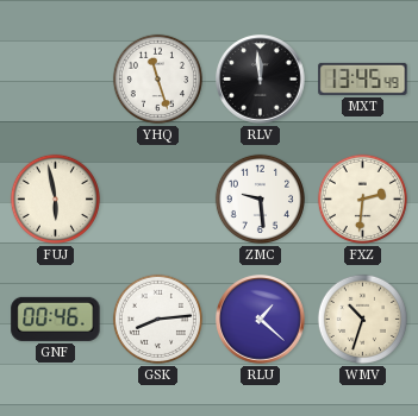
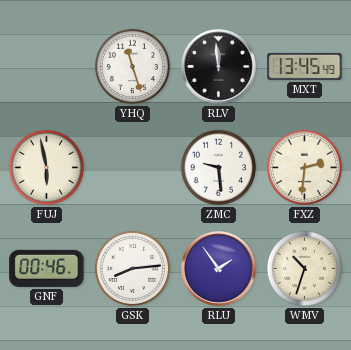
RLU: 1:22 -> 1:54
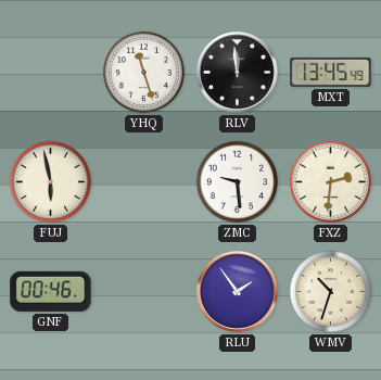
GSK: 8:14 -> none
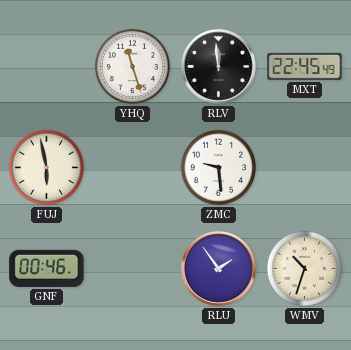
MXT: 13:45 -> 22:45
FXZ: 2:31 -> none
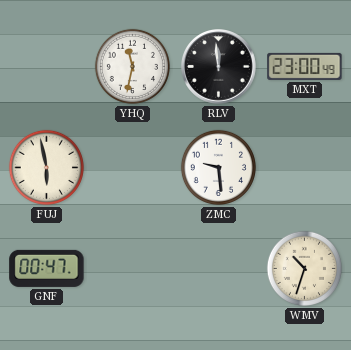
YHQ: 11:27 -> 11:32
MXT: 22:45 -> 23:00
GNF: 00:46 -> 00:47
RLU: 1:54 -> none
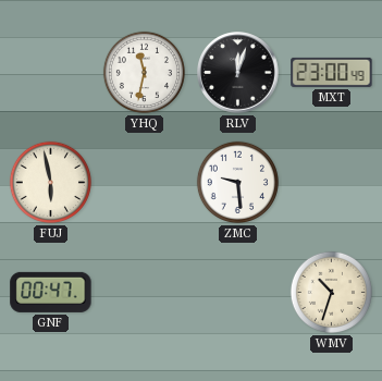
RLV: 11:59 -> 12:03
